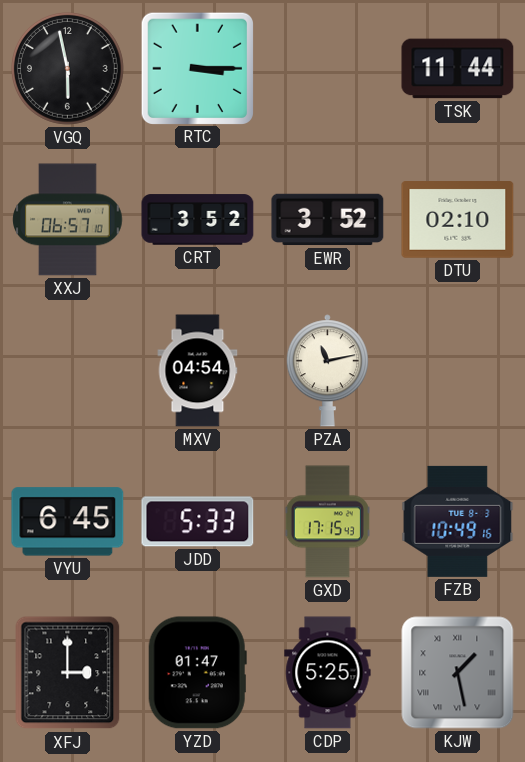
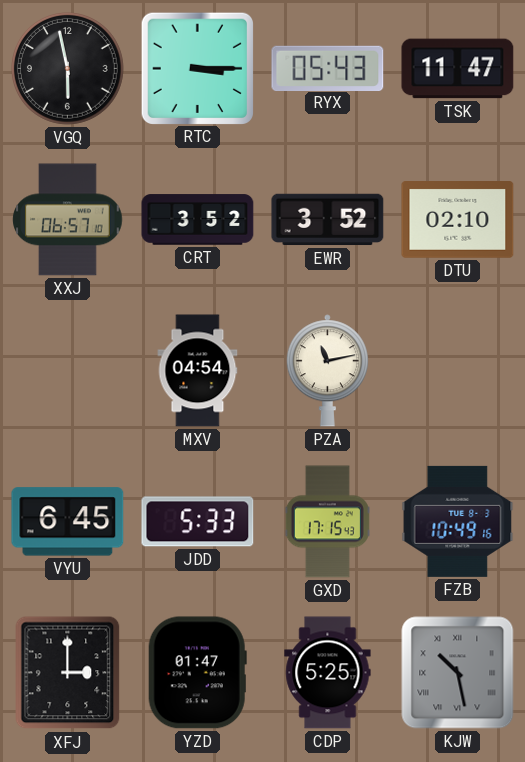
RYX: none -> 05:43
TSK: 11:44 -> 11:47
KJW: 1:28 -> 10:28
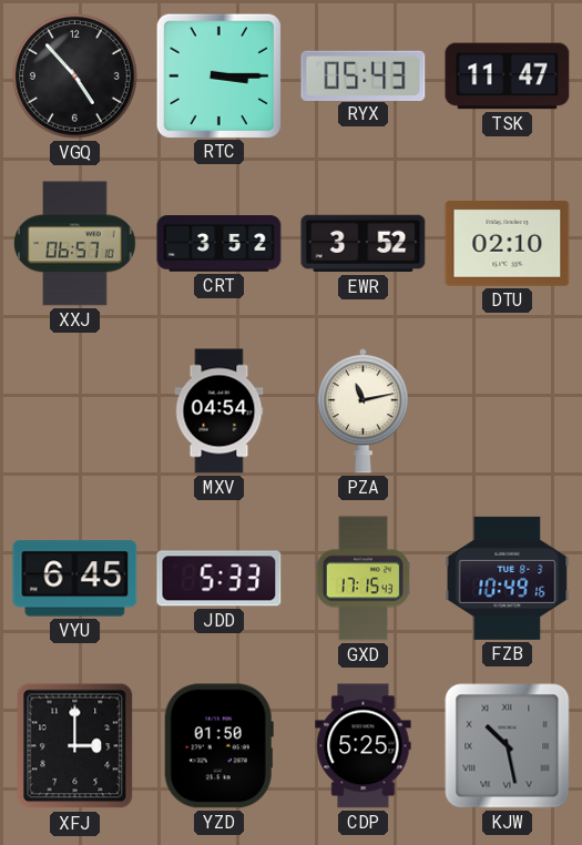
VGQ: 5:58 -> 4:53
YZD: 01:47 -> 01:50
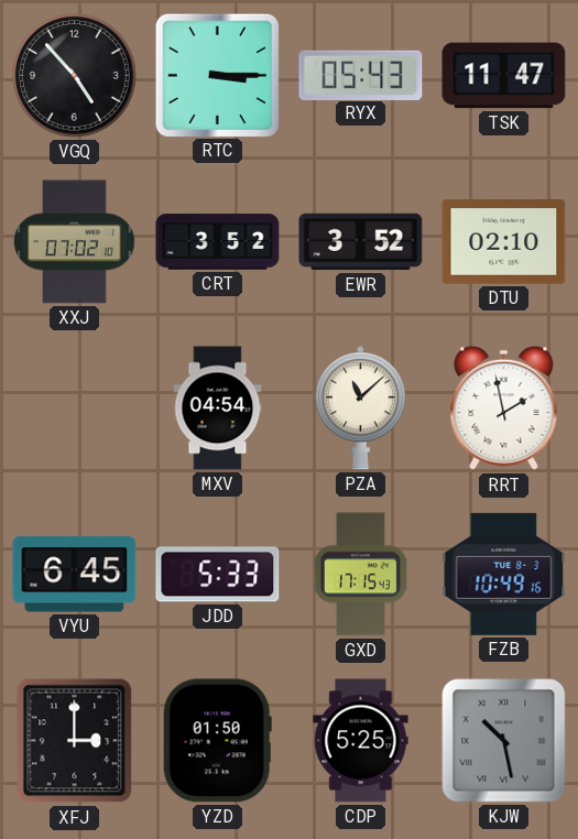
XXJ: 06:57 -> 07:02
PZA: 11:13 -> 11:08
RRT: none -> 1:58
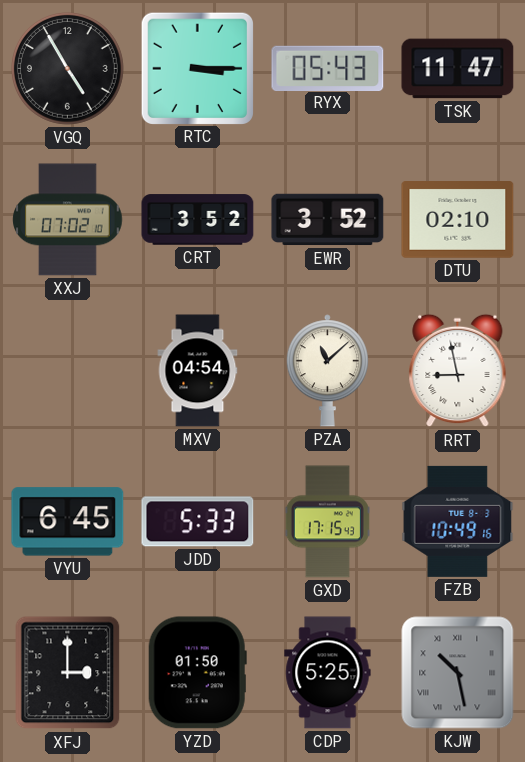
VGQ: 4:53 -> 4:55
RRT: 1:58 -> 8:58
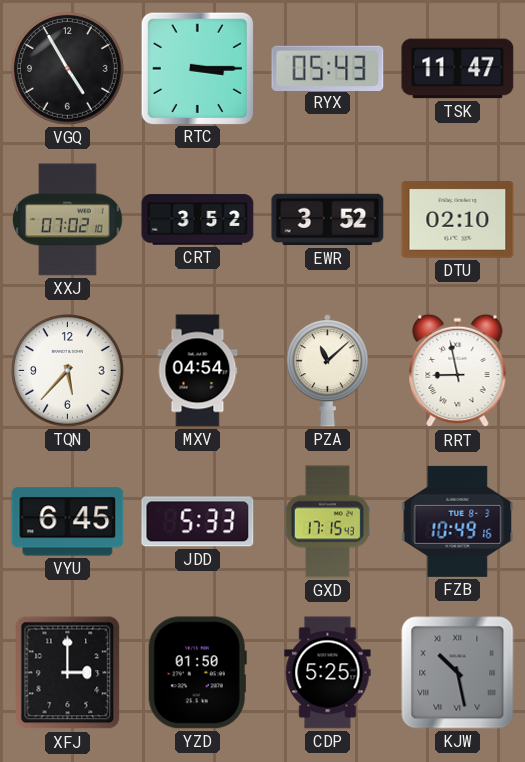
TQN: none -> 5:37
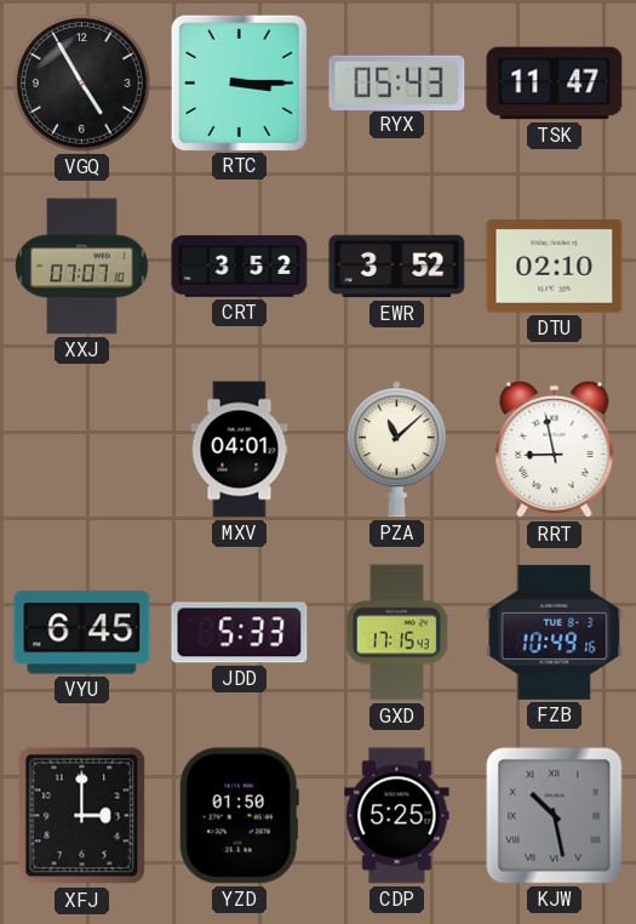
XXJ: 07:02 -> 07:07
TQN: 5:37 -> none
MXV: 04:54 -> 04:01
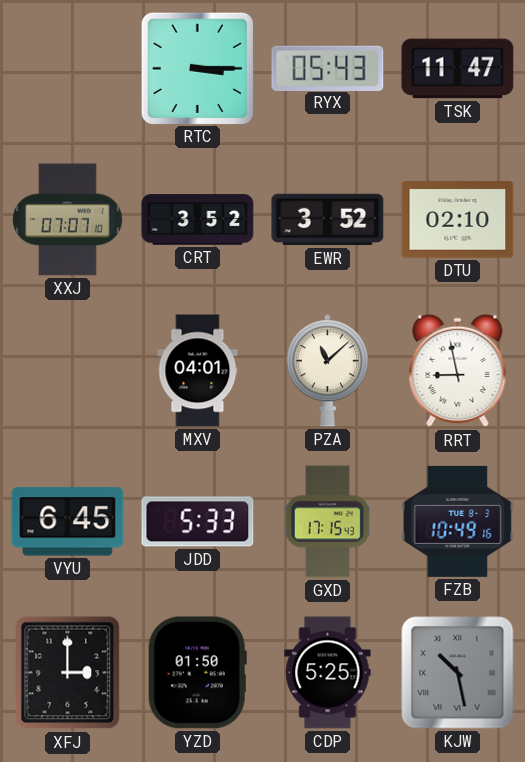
VGQ: 4:55 -> none
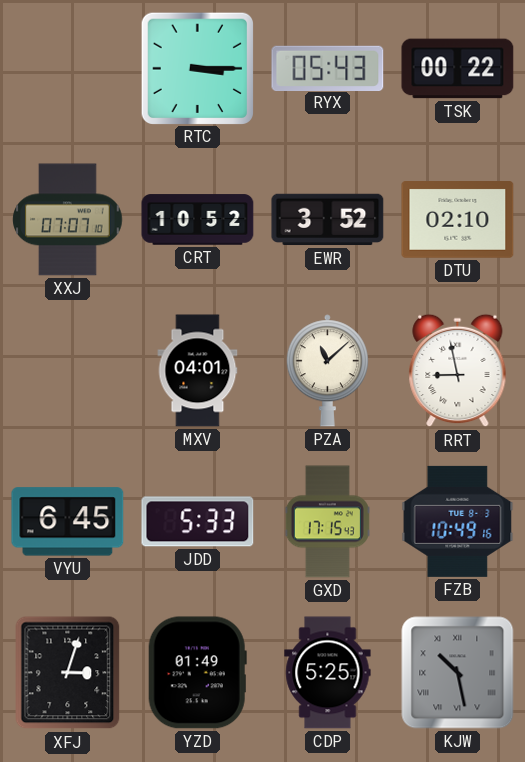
TSK: 11:47 -> 00:22
CRT: 3:52 -> 10:52
XFJ: 3:00 -> 3:03
YZD: 01:50 -> 01:49
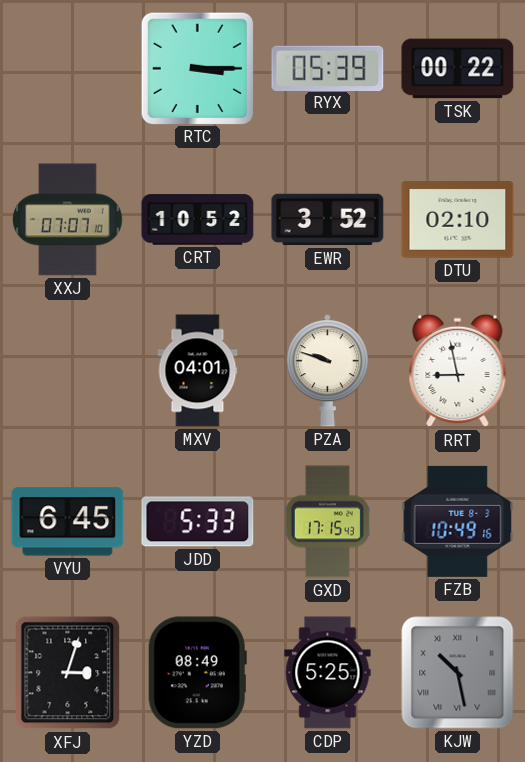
RYX: 05:43 -> 05:39
PZA: 11:08 -> 9:48
YZD: 01:49 -> 08:49
